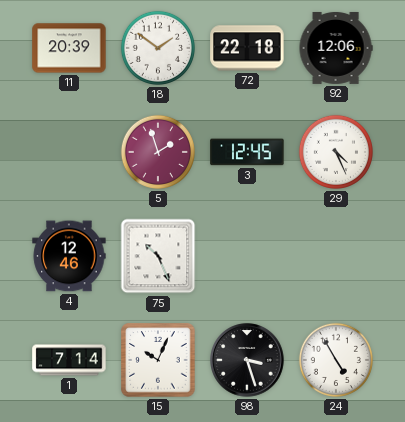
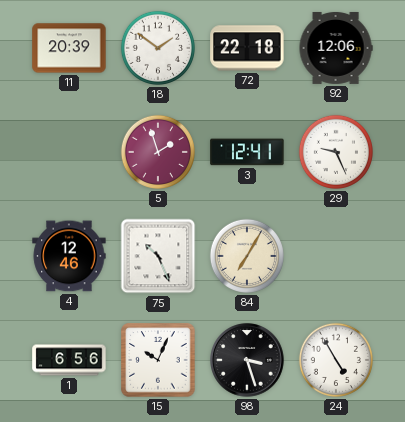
3: 12:45 -> 12:41
29: 4:26 -> 9:26
84: none -> 7:05
1: 7:14 -> 6:56
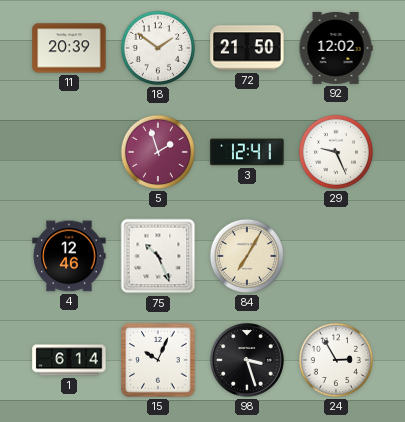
72: 22:18 -> 21:50
92: 12:06 -> 12:02
1: 6:56 -> 6:14
24: 4:55 -> 2:55
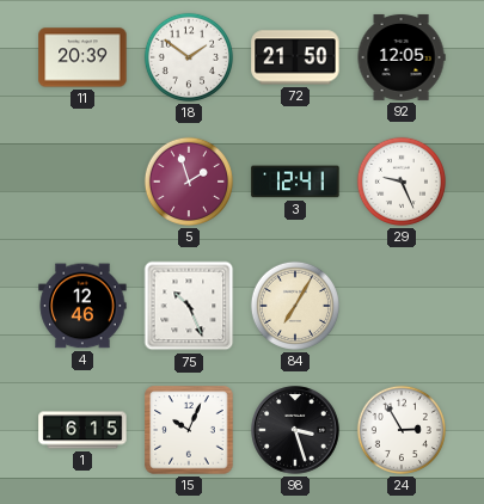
92: 12:02 -> 12:05
1: 6:14 -> 6:15
